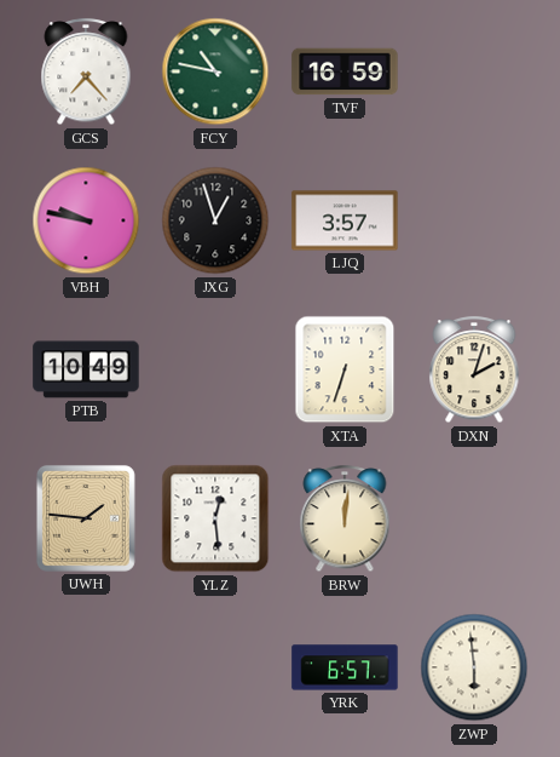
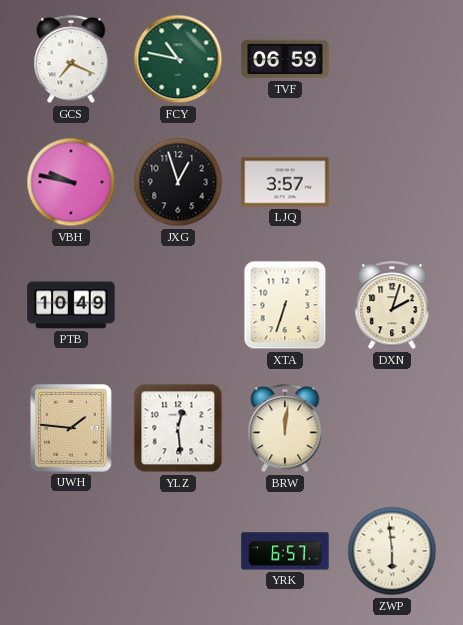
GCS: 7:23 -> 7:19
TVF: 16:59 -> 06:59
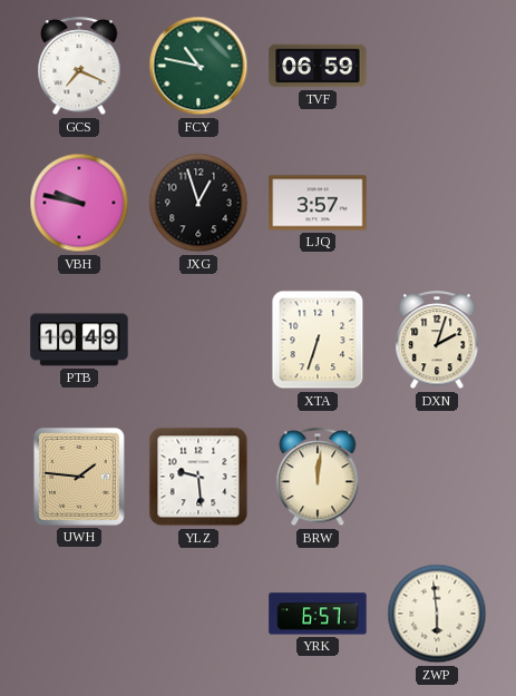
YLZ: 12:29 -> 9:29
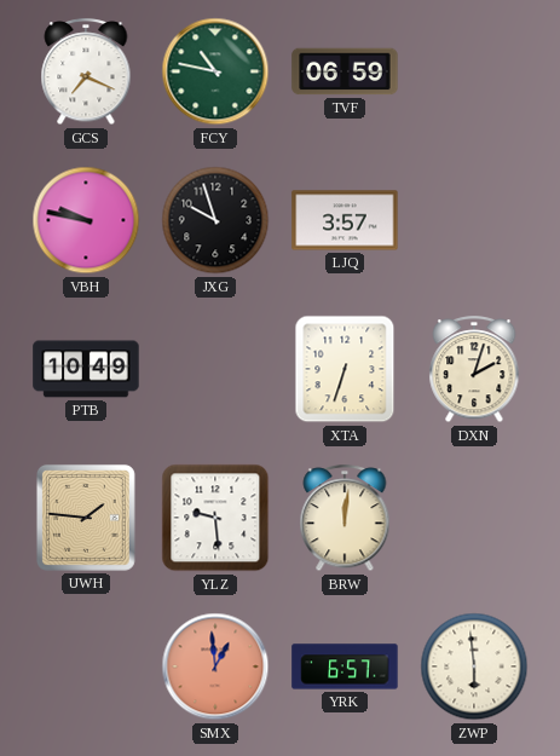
JXG: 12:57 -> 9:57
SMX: none -> 12:59
